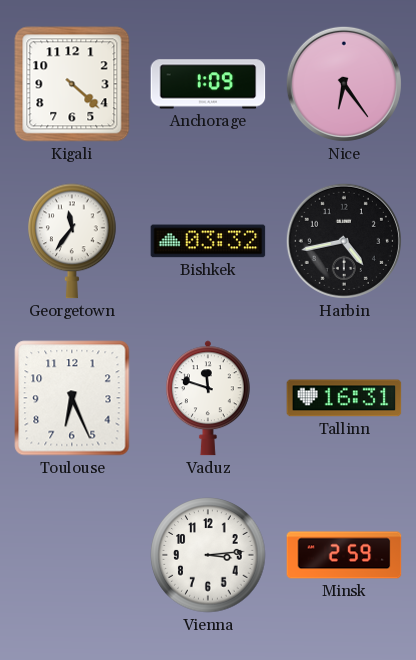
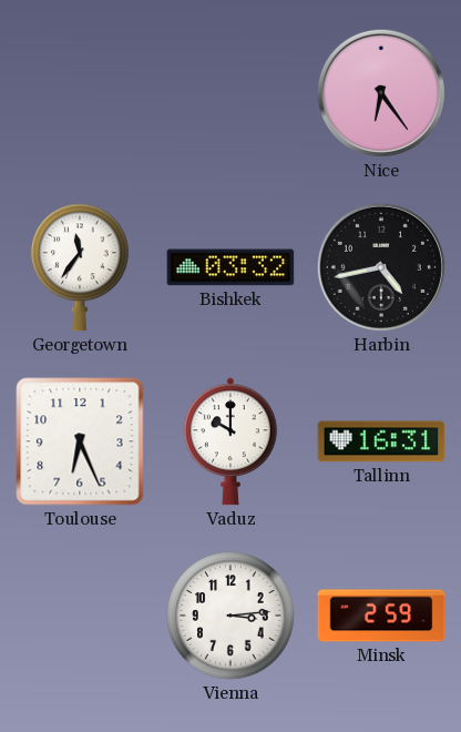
Kigali: 4:22 -> none
Anchorage: 1:09 -> none
Vaduz: 11:48 -> 10:00
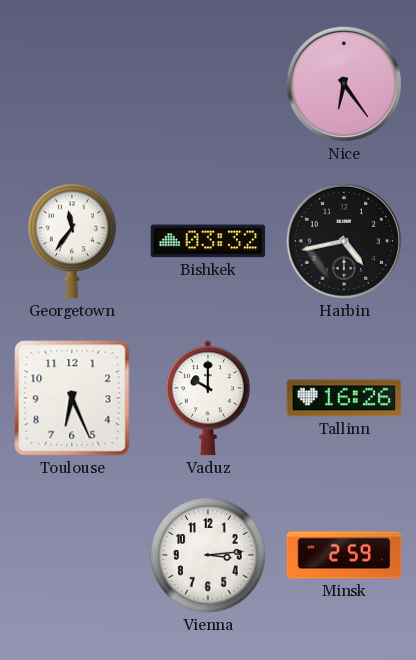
Tallinn: 16:31 -> 16:26
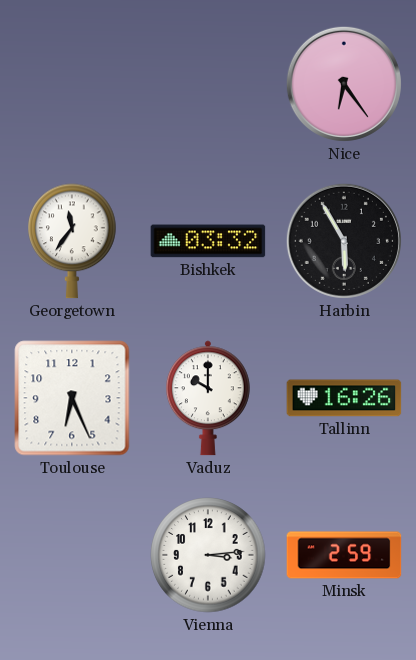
Harbin: 4:43 -> 5:55
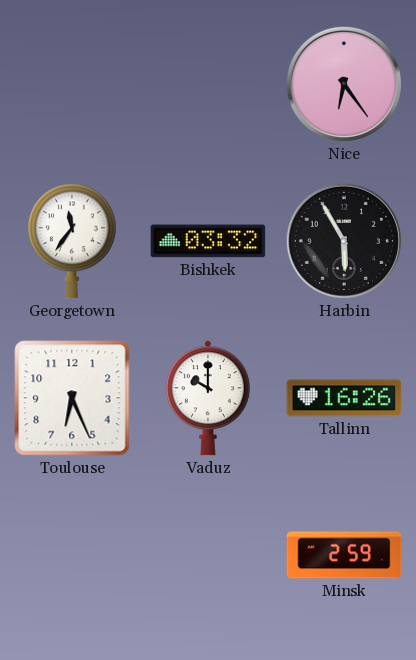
Vienna: 3:14 -> none
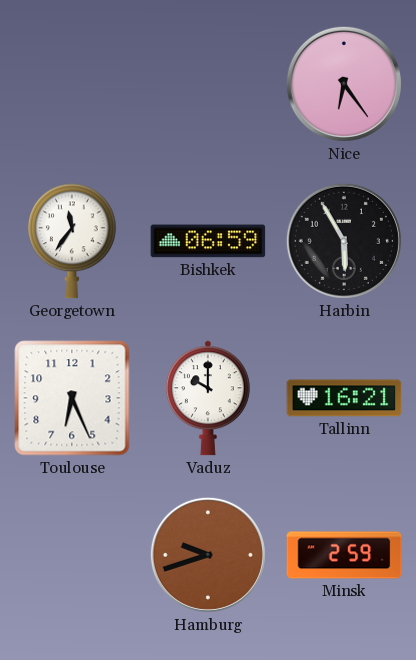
Bishkek: 03:32 -> 06:59
Tallinn: 16:26 -> 16:21
Hamburg: none -> 9:42
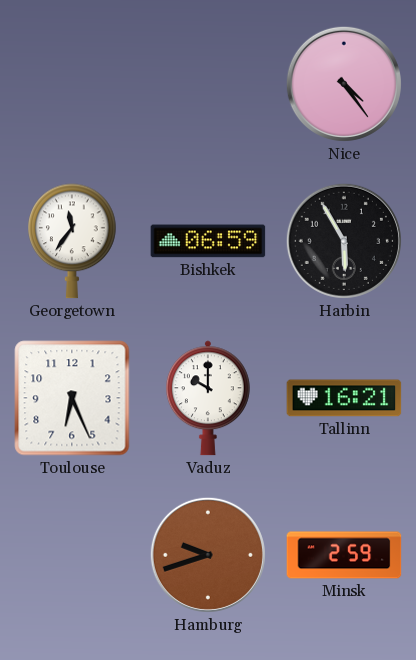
Nice: 6:24 -> 4:24
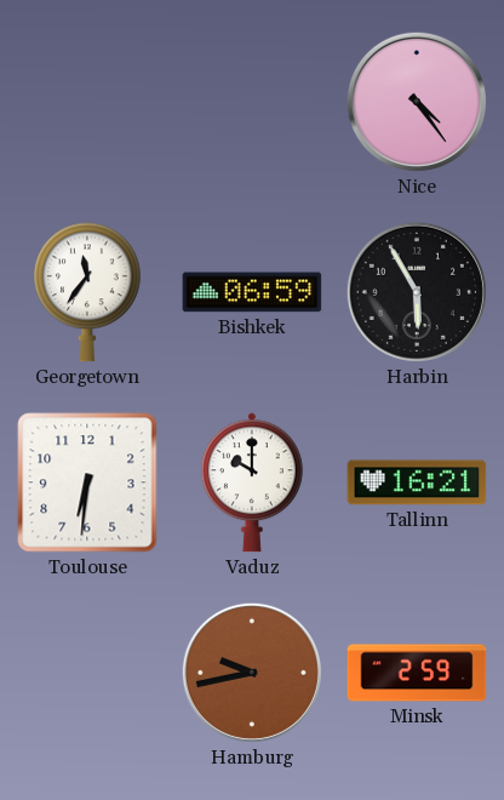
Toulouse: 6:26 -> 6:31
Hamburg: 9:42 -> 9:43
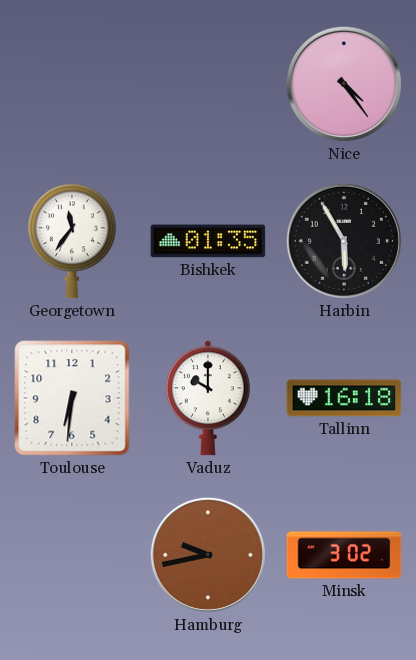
Bishkek: 06:59 -> 01:35
Tallinn: 16:21 -> 16:18
Minsk: 2:59 -> 3:02
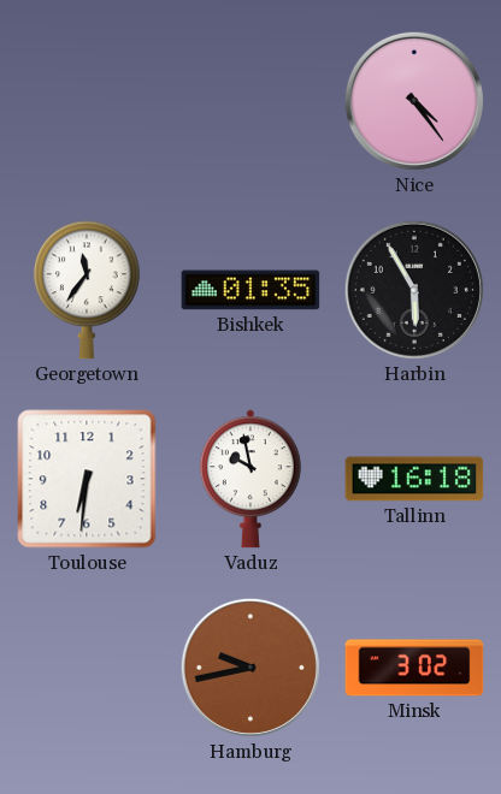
Vaduz: 10:00 -> 9:58
